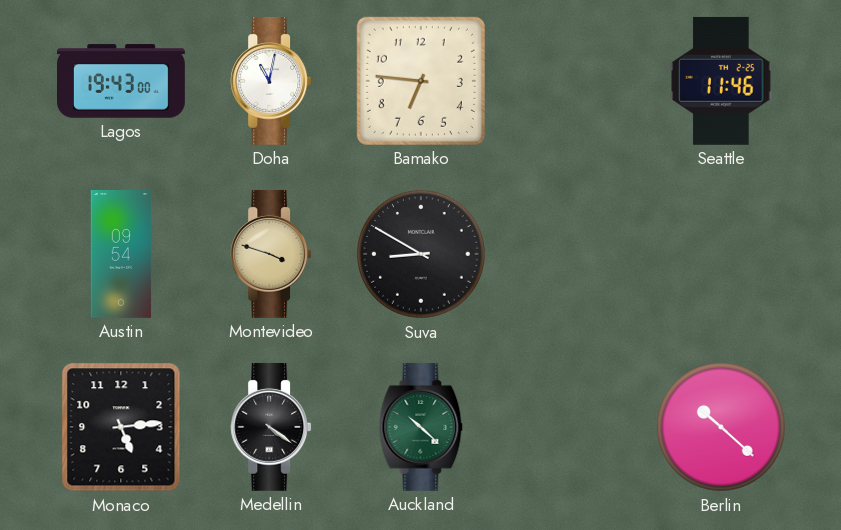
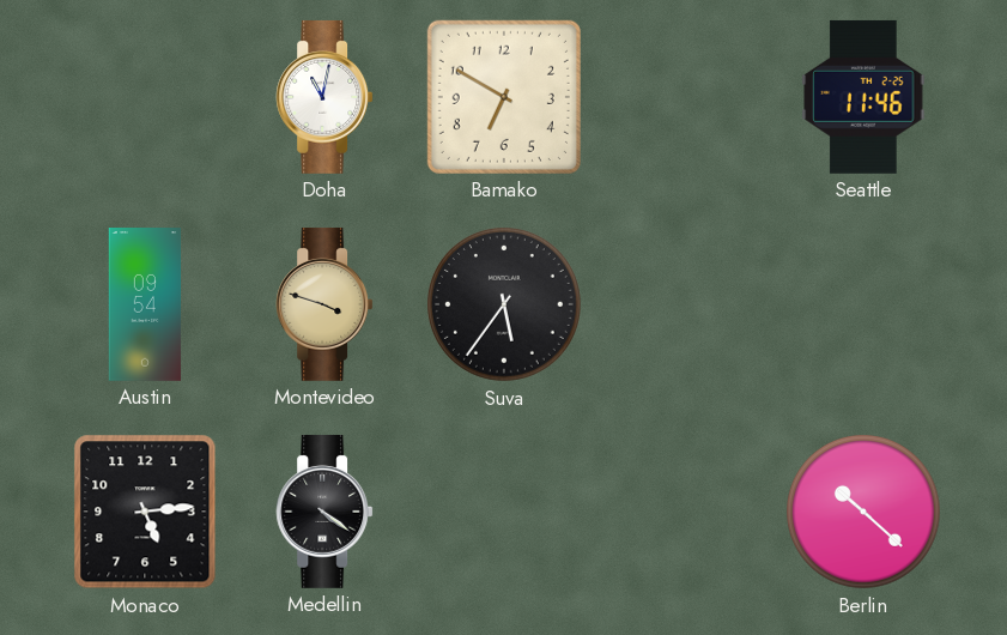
Lagos: 19:43 -> none
Bamako: 6:46 -> 6:50
Suva: 8:50 -> 5:36
Auckland: 10:22 -> none
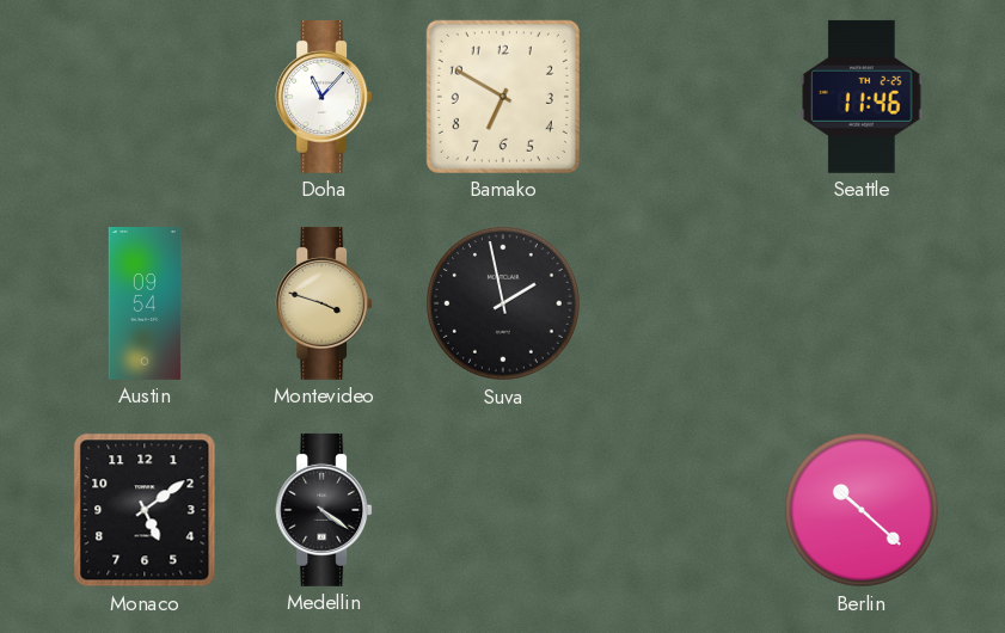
Doha: 11:02 -> 11:07
Suva: 5:36 -> 1:58
Monaco: 5:14 -> 5:09
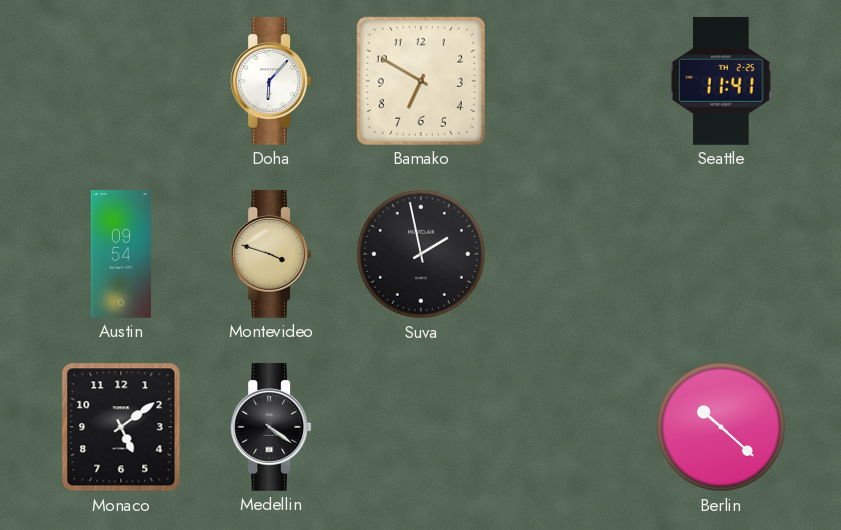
Doha: 11:07 -> 6:07
Seattle: 11:46 -> 11:41
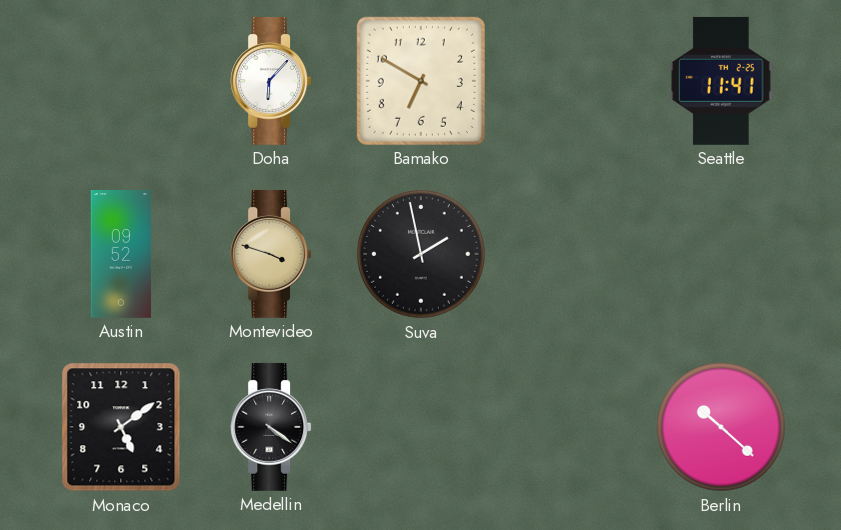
Austin: 09:54 -> 09:52
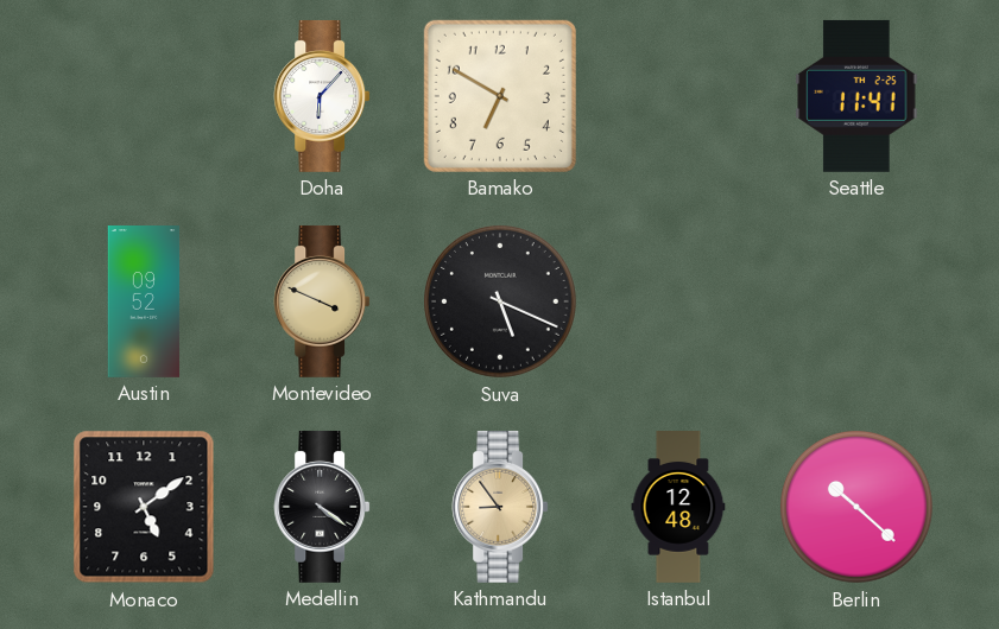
Montevideo: 3:48 -> 3:49
Suva: 1:58 -> 5:19
Kathmandu: none -> 8:54
Istanbul: none -> 12:48
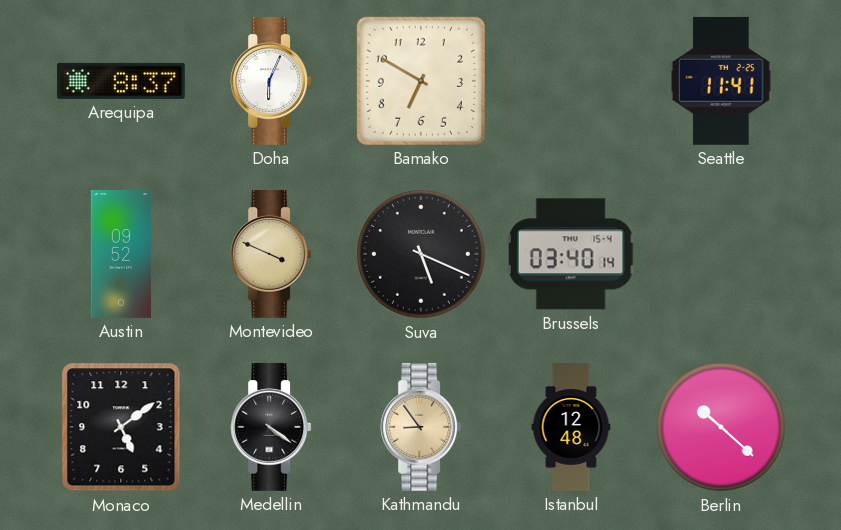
Arequipa: none -> 8:37
Doha: 6:07 -> 6:04
Brussels: none -> 03:40
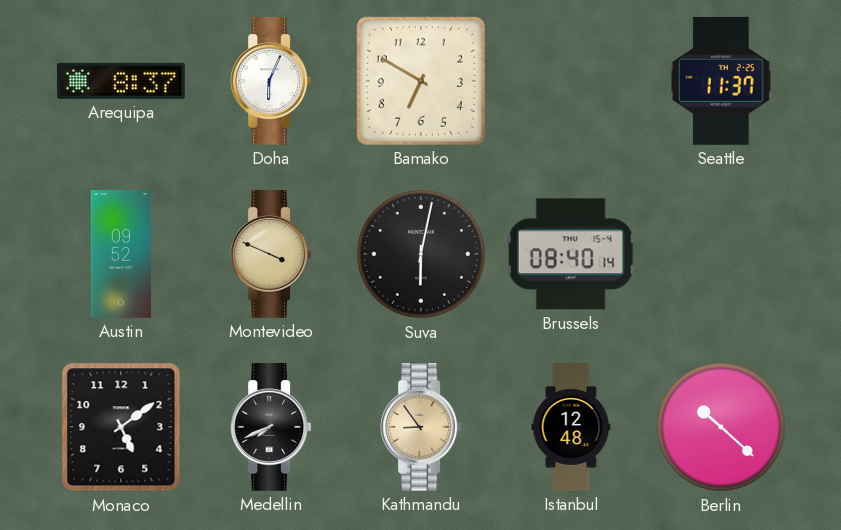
Seattle: 11:41 -> 11:37
Suva: 5:19 -> 6:02
Brussels: 03:40 -> 08:40
Medellin: 4:21 -> 7:41
